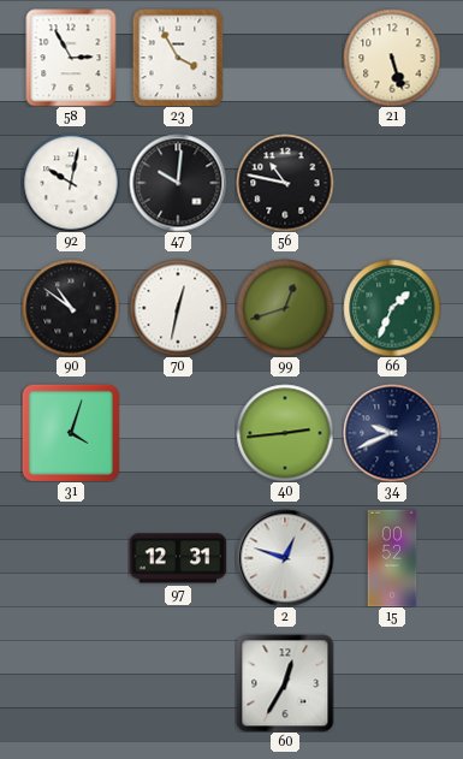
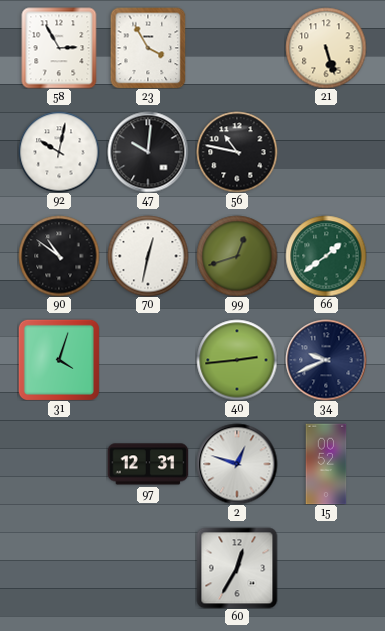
66: 1:34 -> 1:39
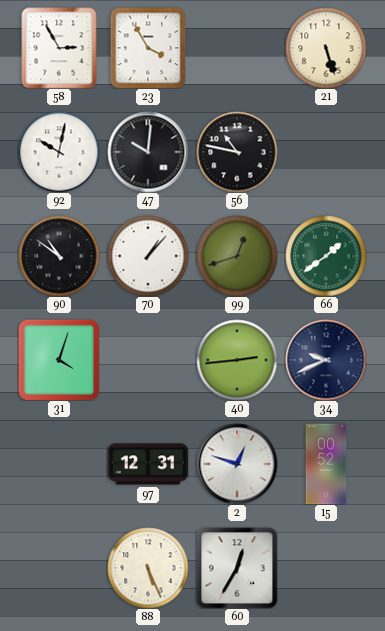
70: 12:32 -> 1:07
88: none -> 5:26
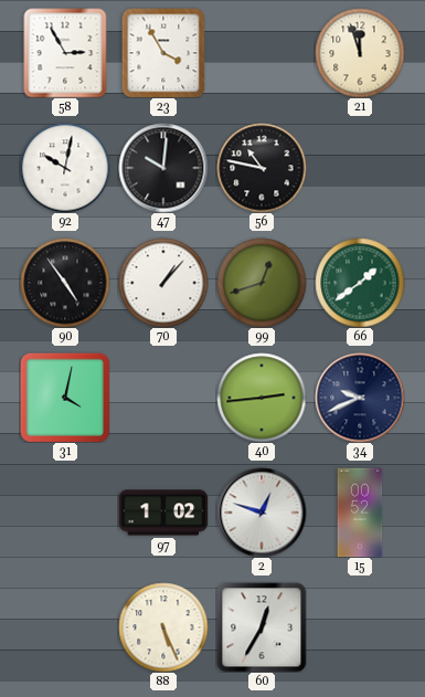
21: 5:27 -> 11:57
90: 10:51 -> 4:54
31: 4:03 -> 4:02
97: 12:31 -> 1:02
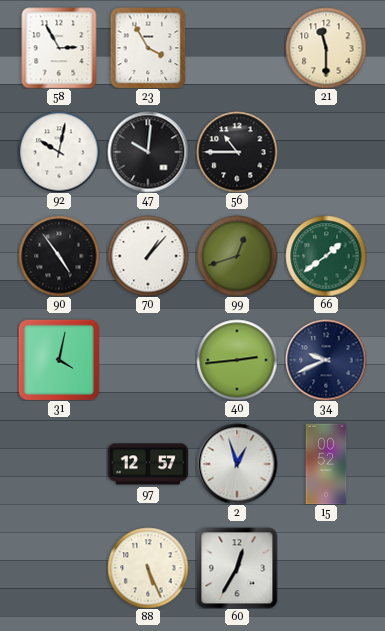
21: 11:57 -> 11:30
56: 10:47 -> 10:45
97: 1:02 -> 12:57
2: 12:48 -> 12:57
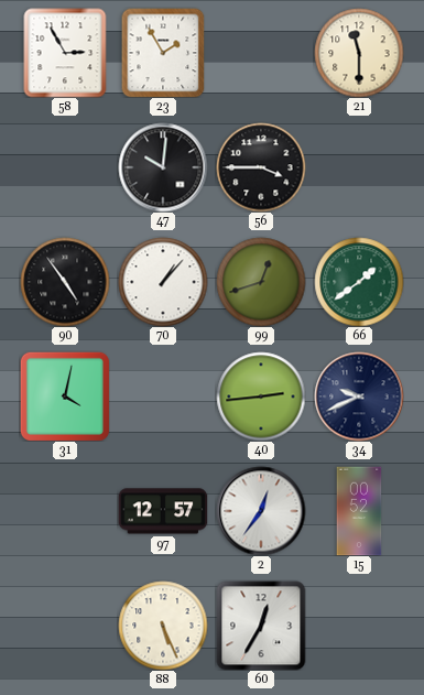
23: 3:55 -> 1:55
92: 10:02 -> none
56: 10:45 -> 3:45
2: 12:57 -> 12:36
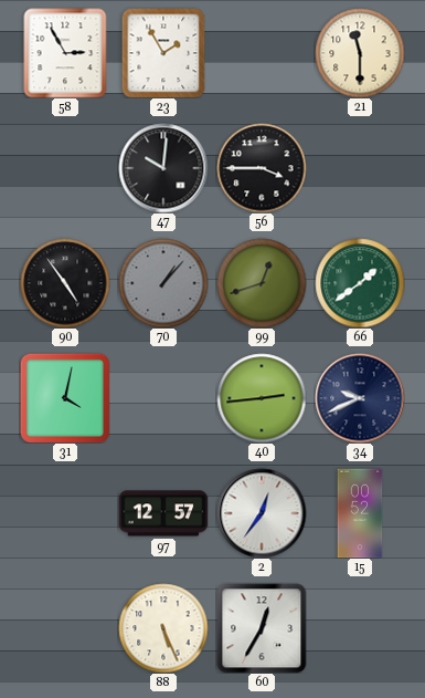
70 dial: white -> grey
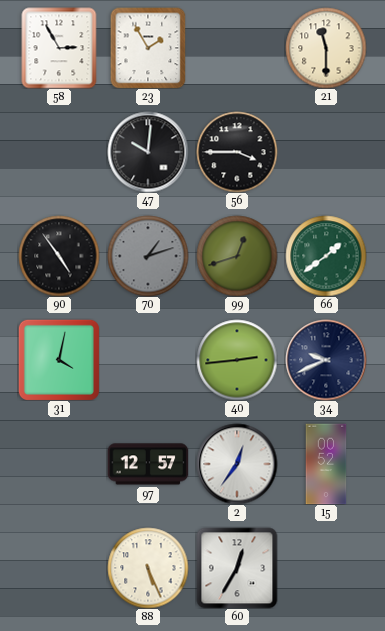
70: 1:07 -> 1:12
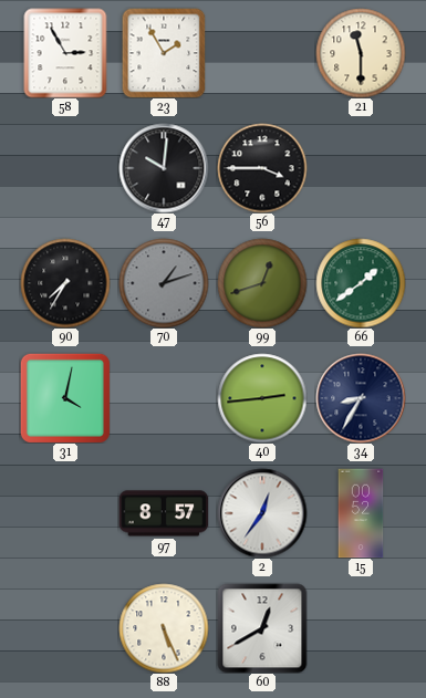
90: 4:54 -> 7:35
34: 9:41 -> 8:35
97: 12:57 -> 8:57
60: 12:35 -> 12:40
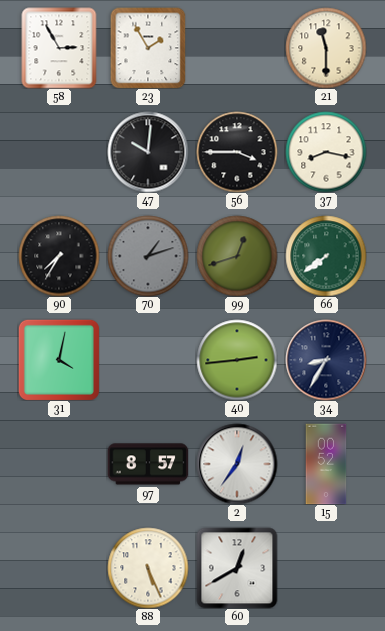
37: none -> 8:17
66: 1:39 -> 7:39
